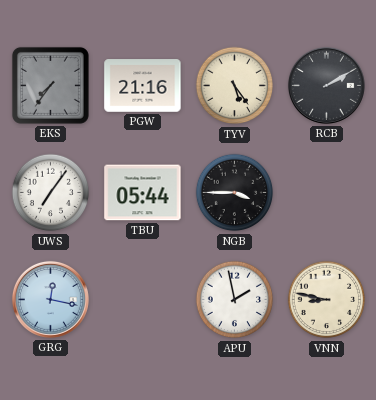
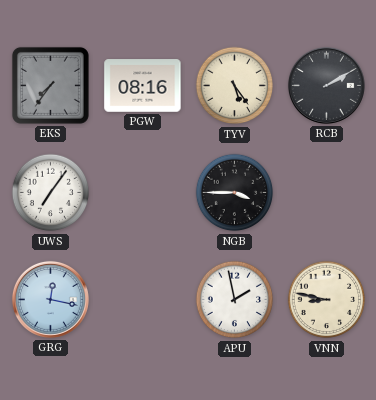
PGW: 21:16 -> 08:16
TBU: 05:44 -> none
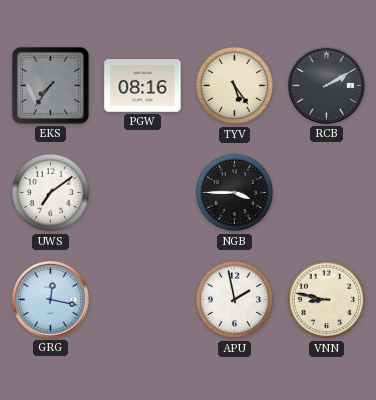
UWS: 7:06 -> 7:09
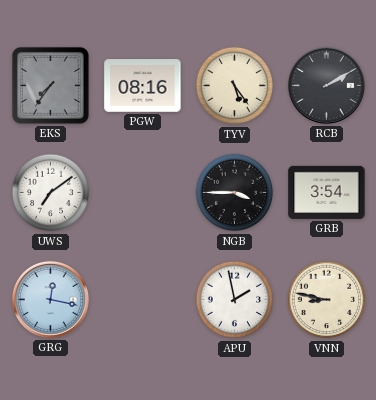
GRB: none -> 3:54
